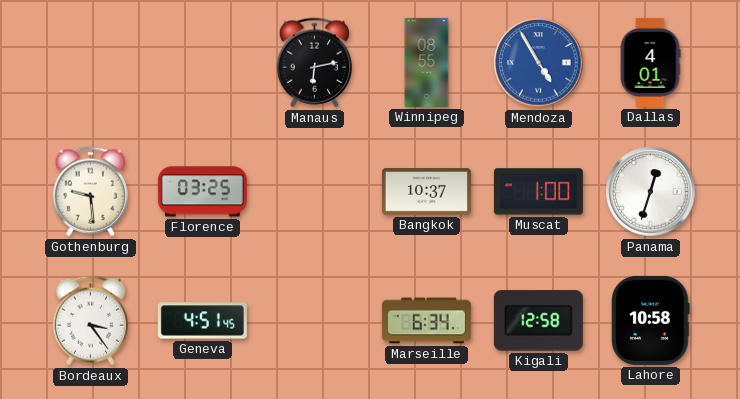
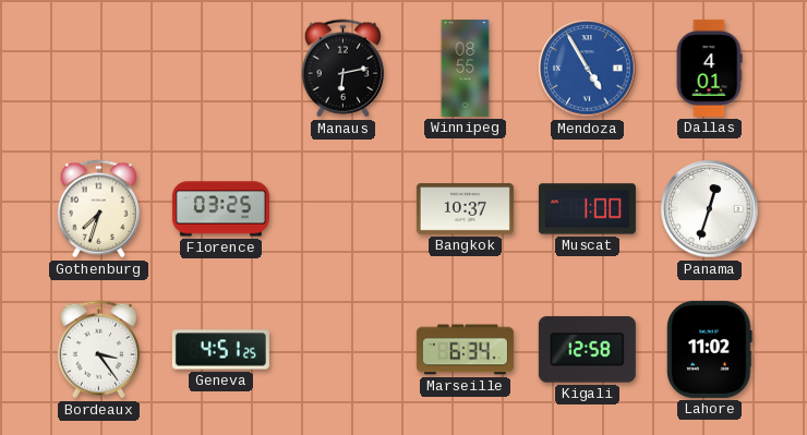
Gothenburg: 9:29 -> 7:33
Geneva: 4:51:45 -> 4:51:25
Lahore: 10:58 -> 11:02
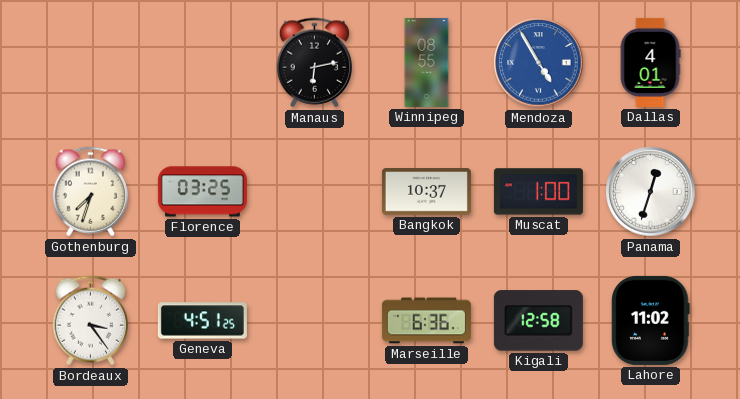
Marseille: 6:34 -> 6:36
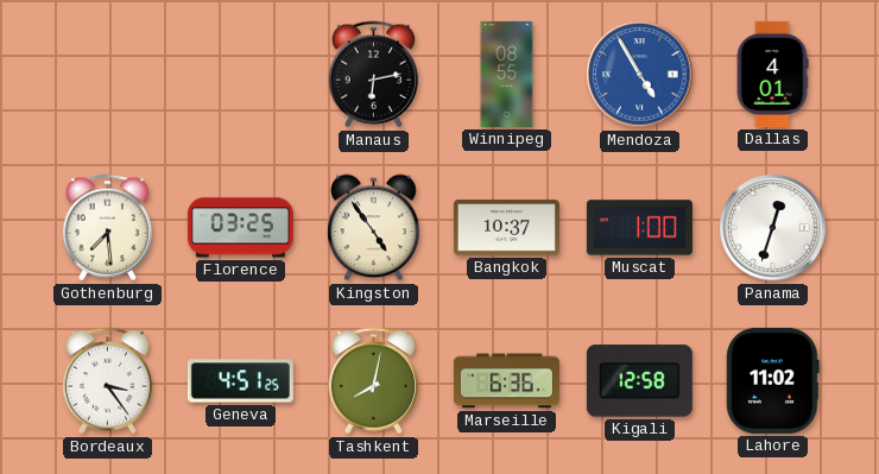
Gothenburg: 7:33 -> 7:29
Kingston: none -> 4:54
Tashkent: none -> 8:02
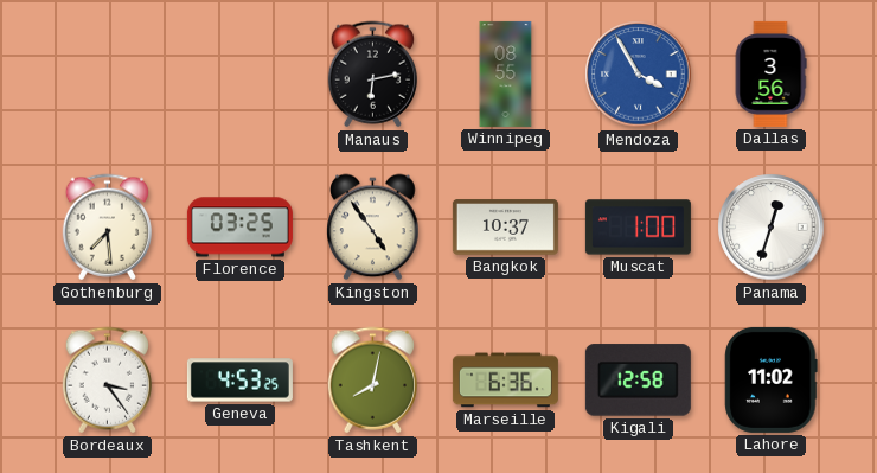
Mendoza: 4:55 -> 3:55
Dallas: 4:01 -> 3:56
Geneva: 4:51 -> 4:53
